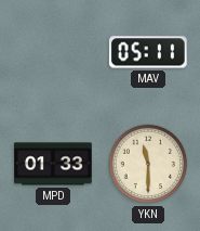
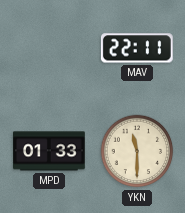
MAV: 05:11 -> 22:11
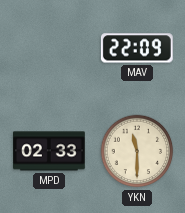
MAV: 22:11 -> 22:09
MPD: 01:33 -> 02:33
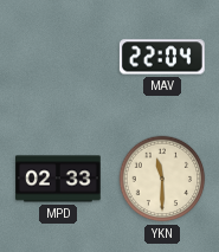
MAV: 22:09 -> 22:04
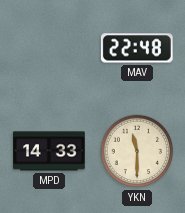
MAV: 22:04 -> 22:48
MPD: 02:33 -> 14:33
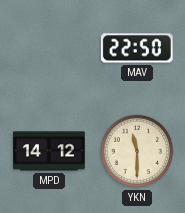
MAV: 22:48 -> 22:50
MPD: 14:33 -> 14:12
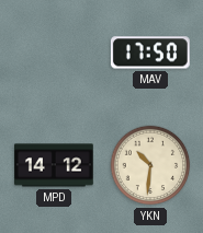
MAV: 22:50 -> 17:50
YKN: 11:30 -> 10:31
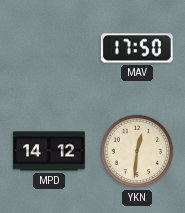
YKN: 10:31 -> 12:31
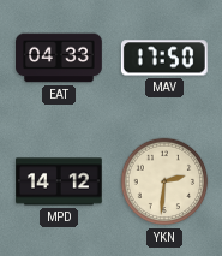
EAT: none -> 04:33
YKN: 12:31 -> 2:31
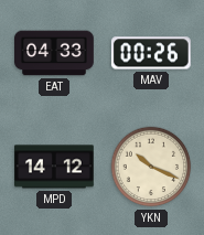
MAV: 17:50 -> 00:26
YKN: 2:31 -> 10:19
